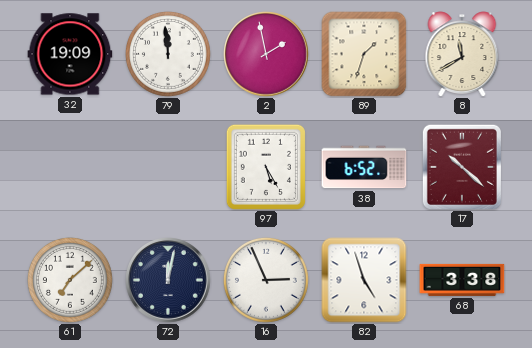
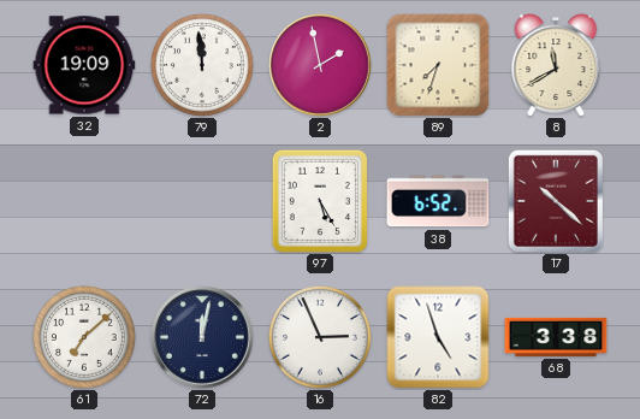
89: 1:33 -> 7:33
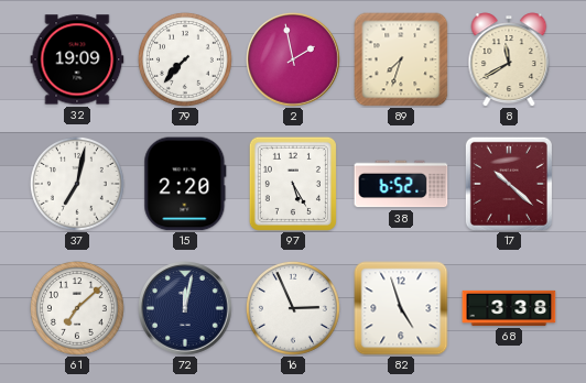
79: 11:59 -> 7:37
37: none -> 7:02
15: none -> 2:20
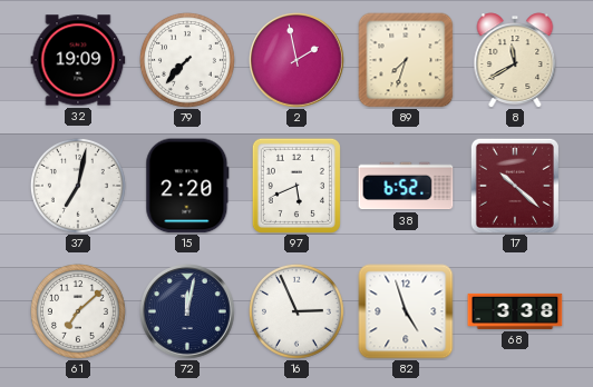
97: 5:25 -> 5:41
